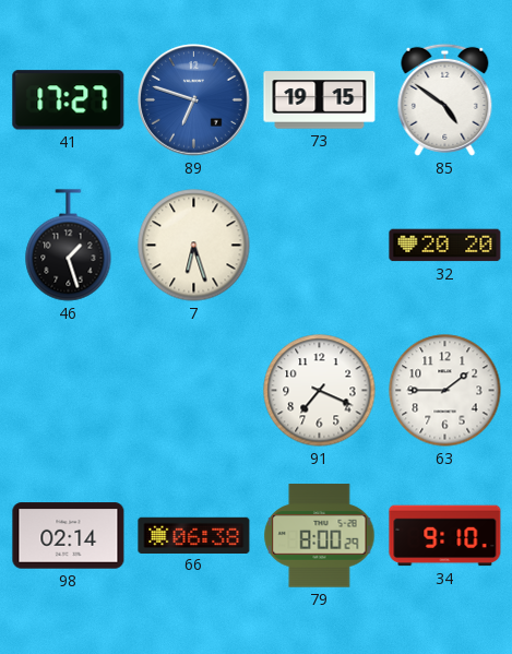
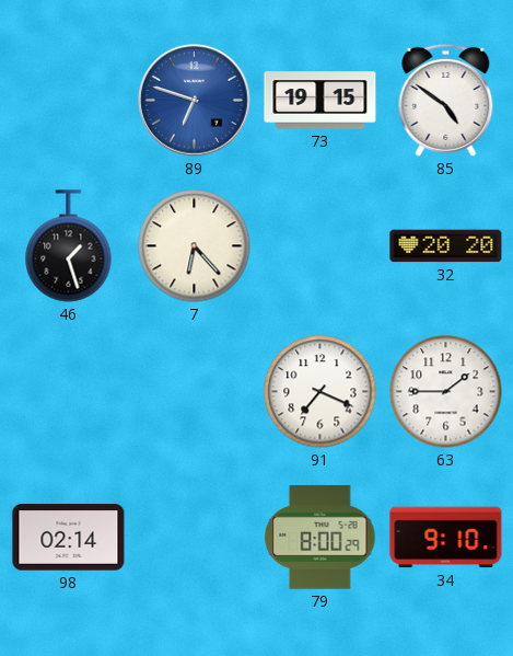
41: 17:27 -> none
7: 6:27 -> 6:23
66: 06:38 -> none
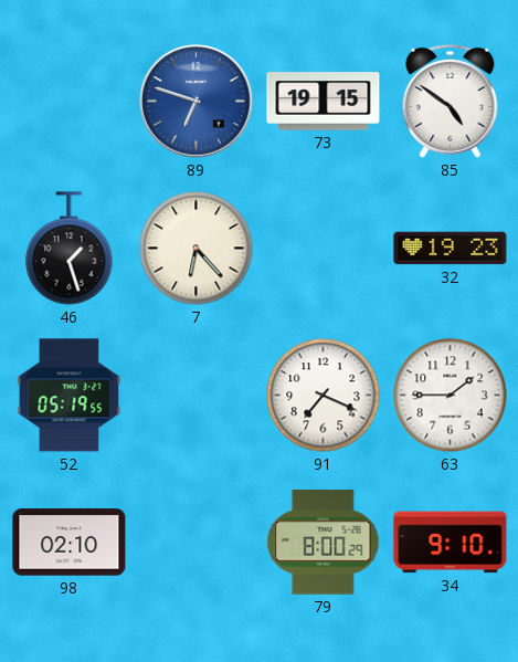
32: 20:20 -> 19:23
52: none -> 05:19
98: 02:14 -> 02:10
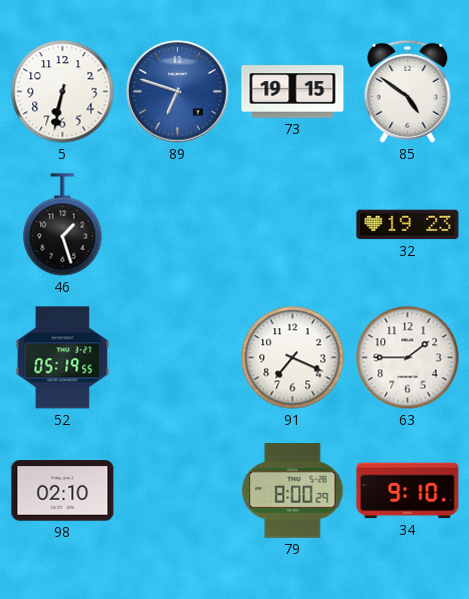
5: none -> 6:32
7: 6:23 -> none
